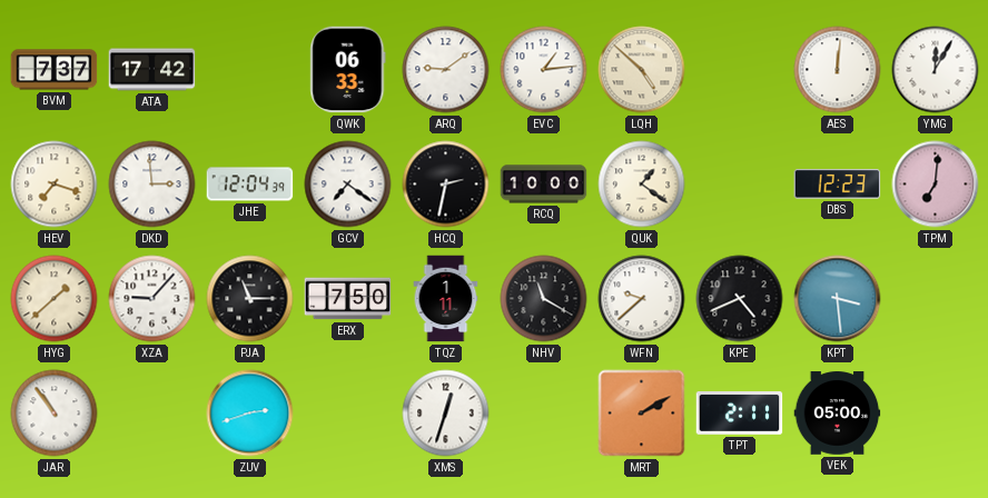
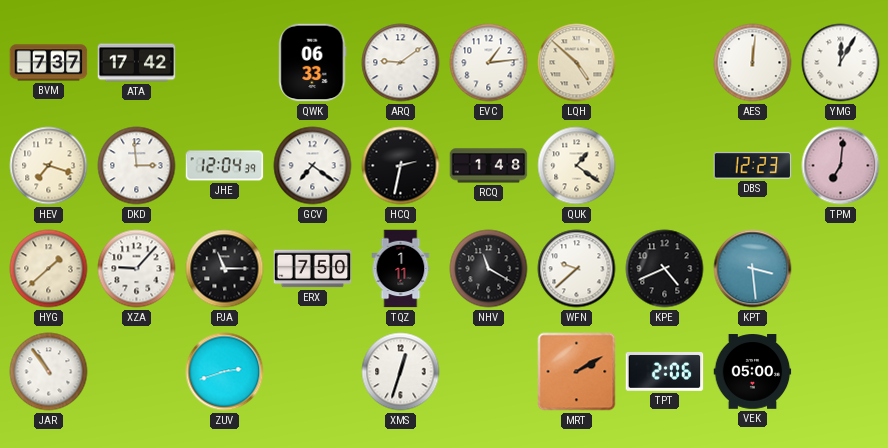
RCQ: 10:00 -> 1:48
TPT: 2:11 -> 2:06
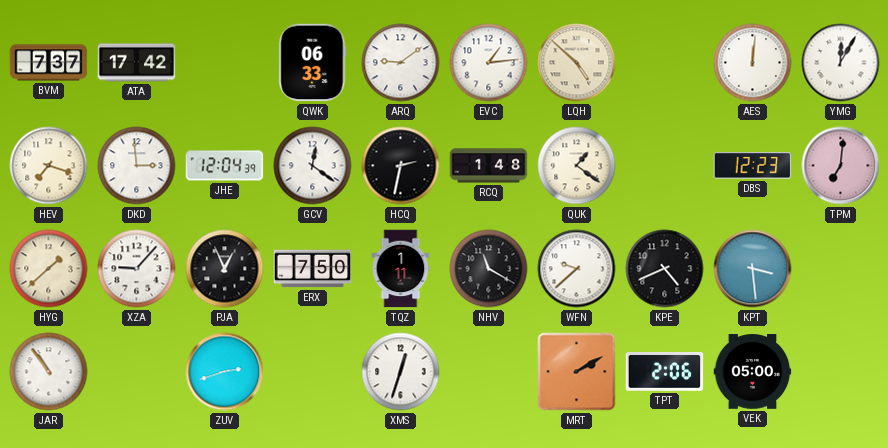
GCV: 7:21 -> 12:21
PJA: 11:15 -> 12:56
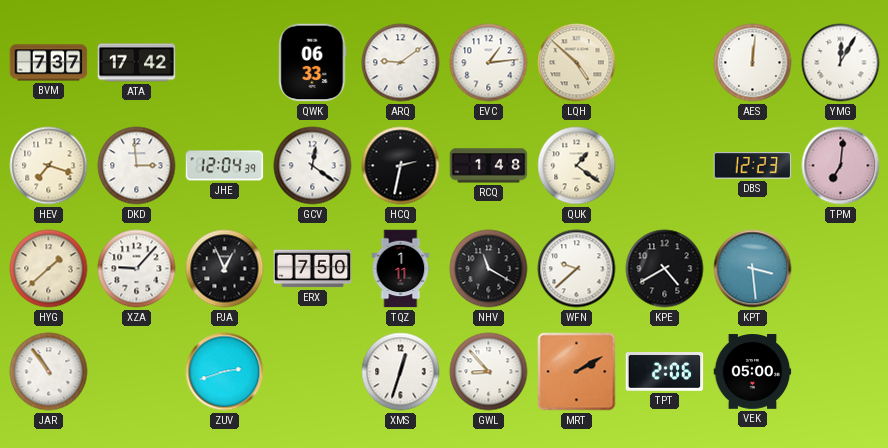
KPE: 4:41 -> 4:40
GWL: none -> 8:53
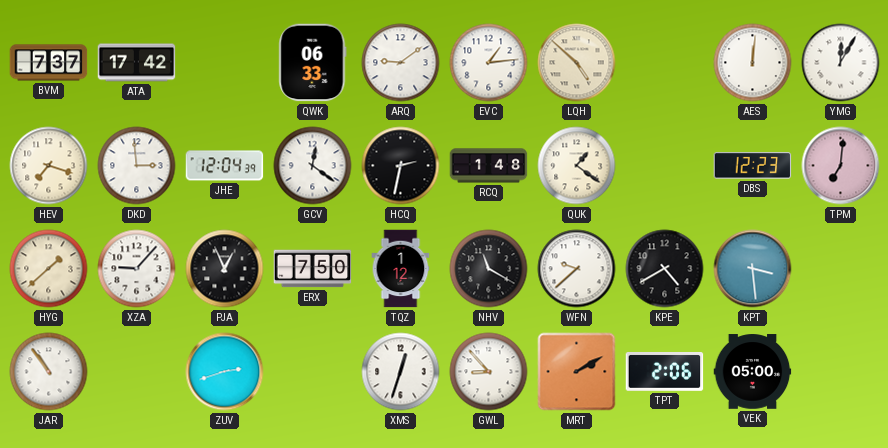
TQZ: 1:11 -> 1:12
